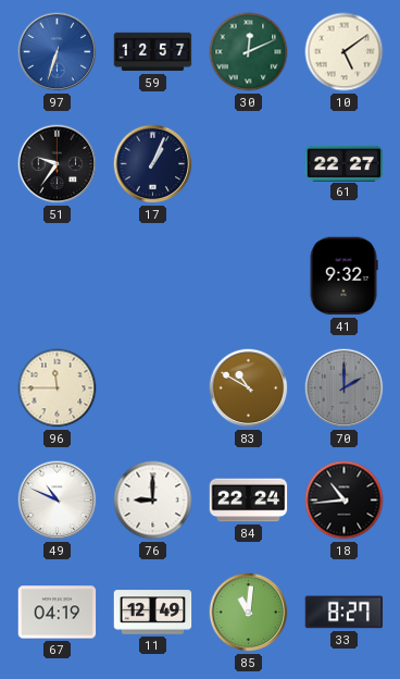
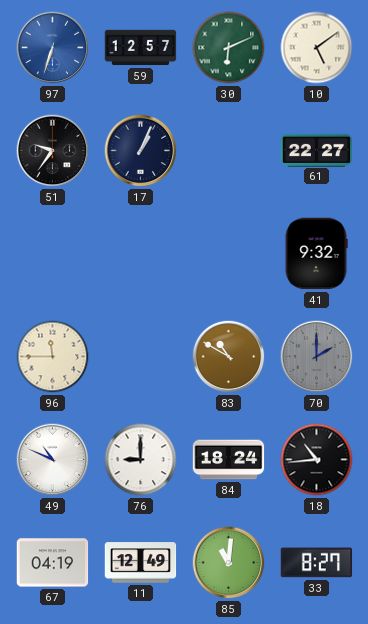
30: 12:11 -> 6:11
84: 22:24 -> 18:24
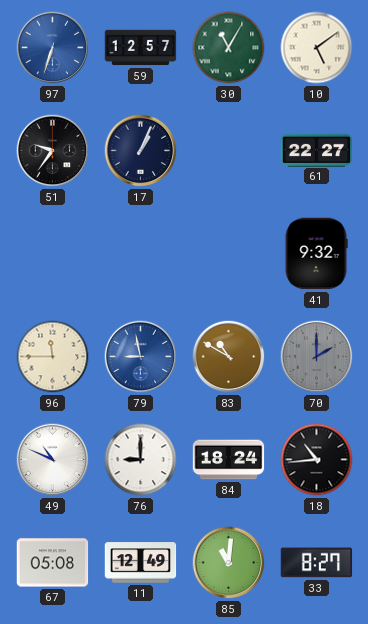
30: 6:11 -> 11:05
79: none -> 8:58
67: 04:19 -> 05:08
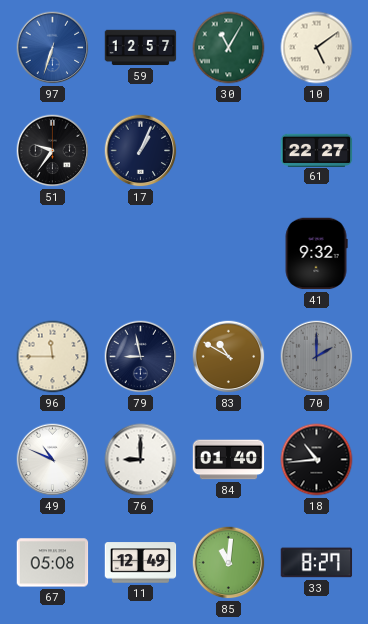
79 dial: blue -> navy
84: 18:24 -> 01:40
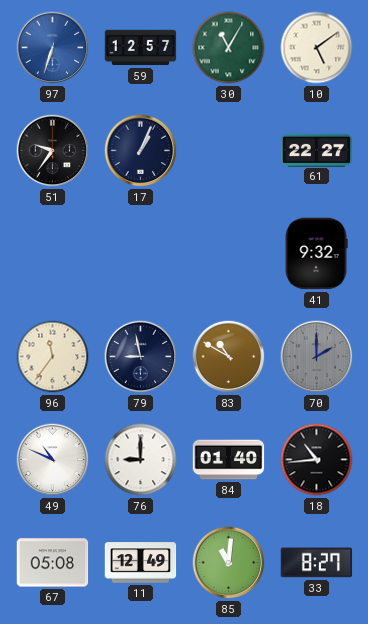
96: 11:45 -> 11:36
